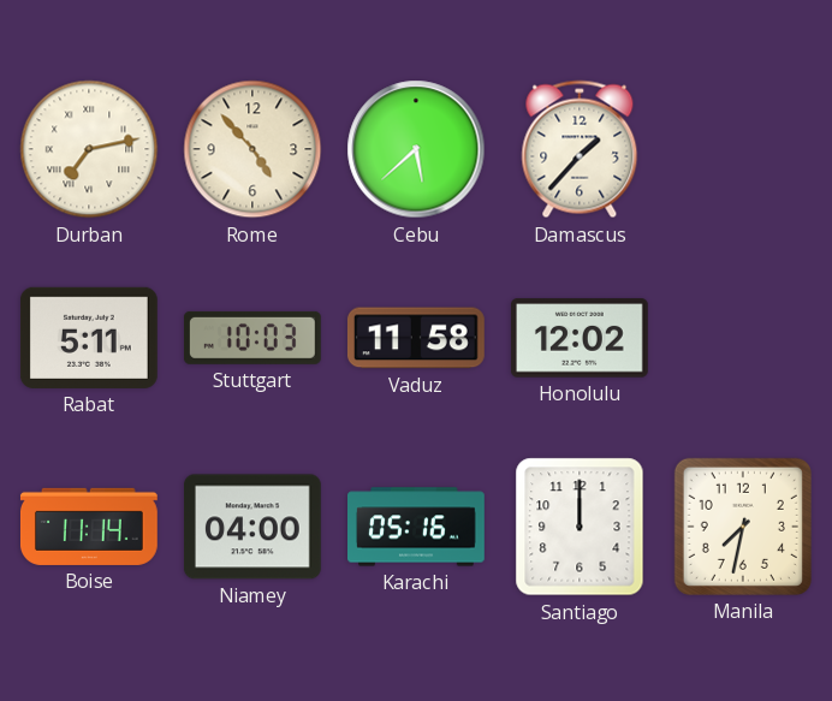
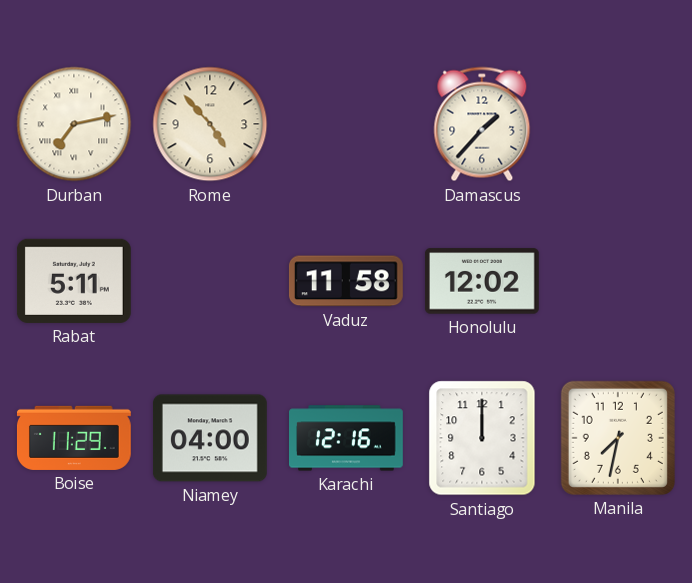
Cebu: 5:38 -> none
Stuttgart: 10:03 -> none
Boise: 11:14 -> 11:29
Karachi: 05:16 -> 12:16
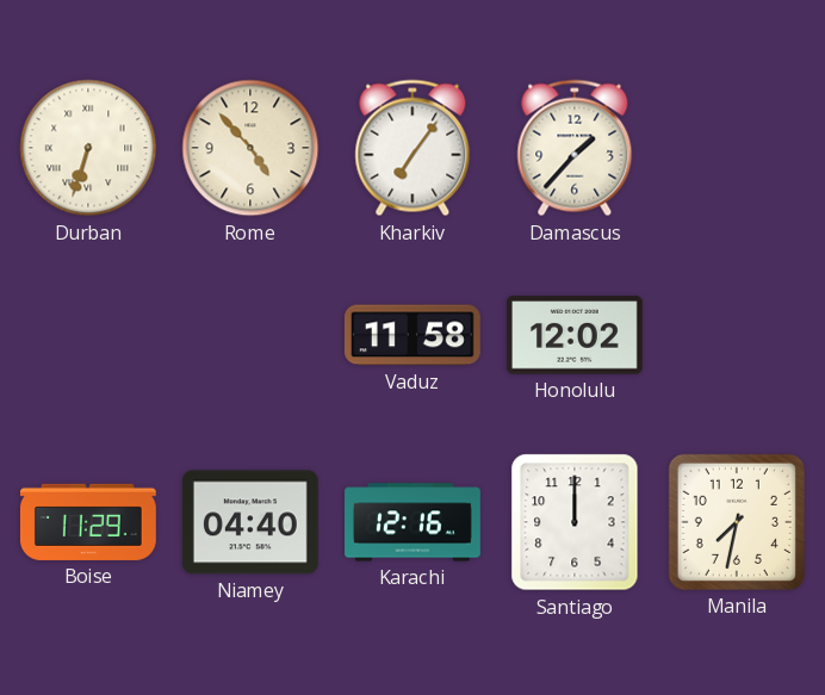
Durban: 7:13 -> 6:33
Kharkiv: none -> 7:06
Rabat: 5:11 -> none
Niamey: 04:00 -> 04:40
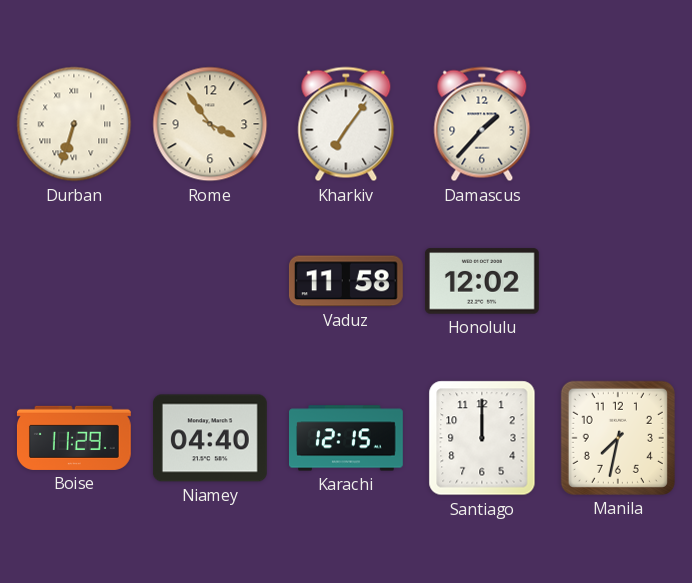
Rome: 4:53 -> 3:54
Karachi: 12:16 -> 12:15
